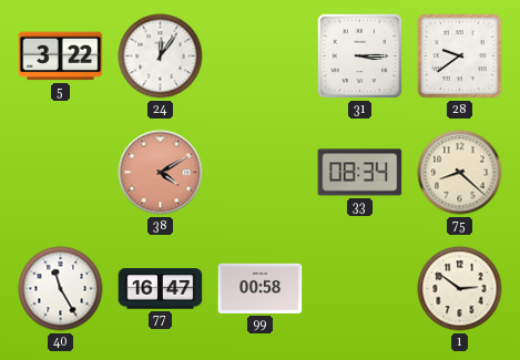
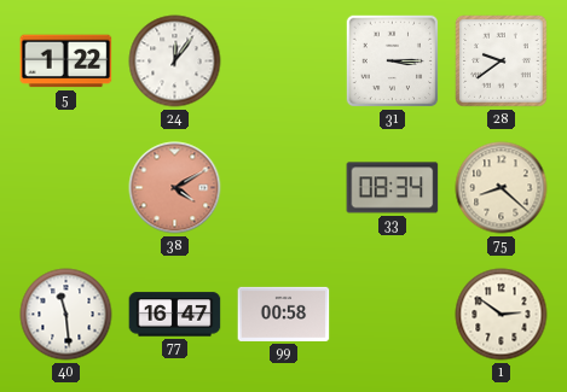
5: 3:22 -> 1:22
40: 11:25 -> 11:29
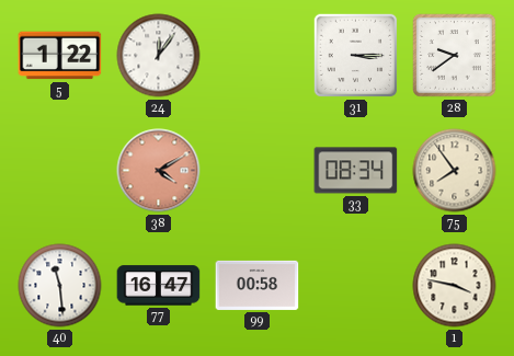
75: 8:22 -> 7:54
1: 2:51 -> 3:47
